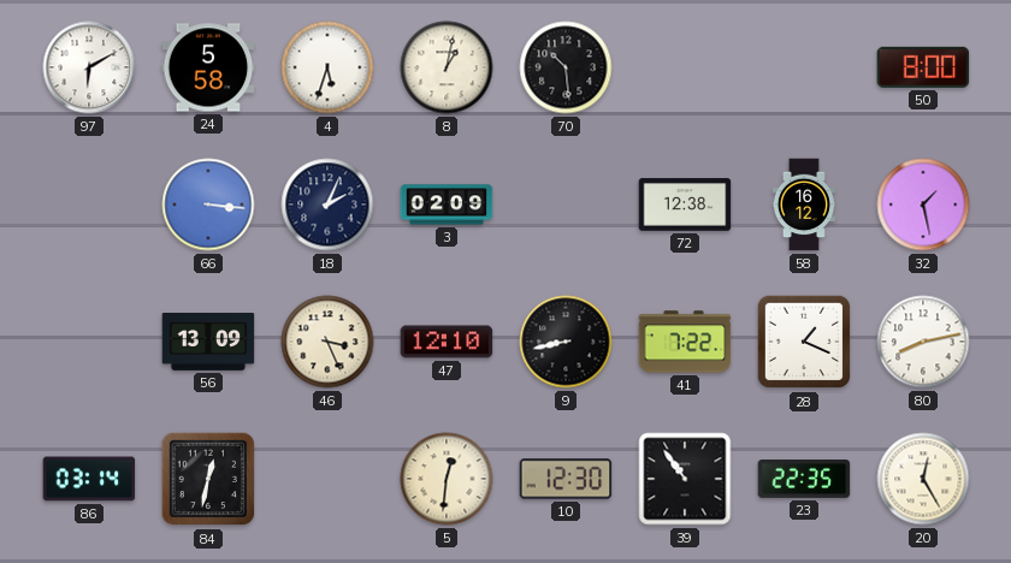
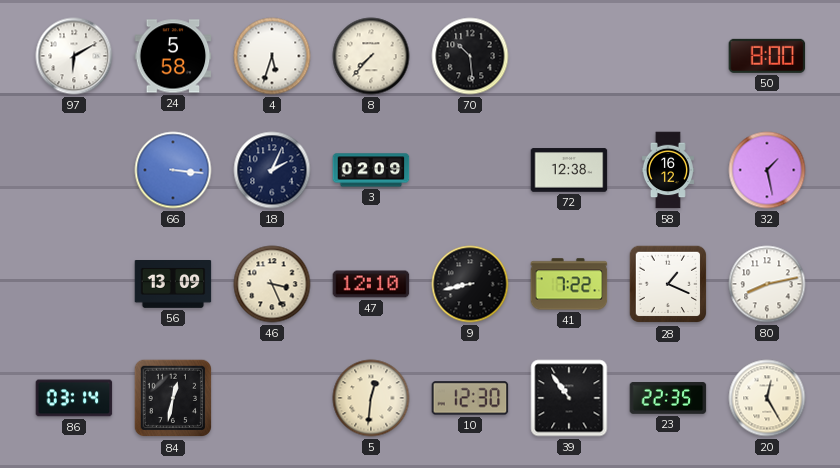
8: 1:02 -> 7:37
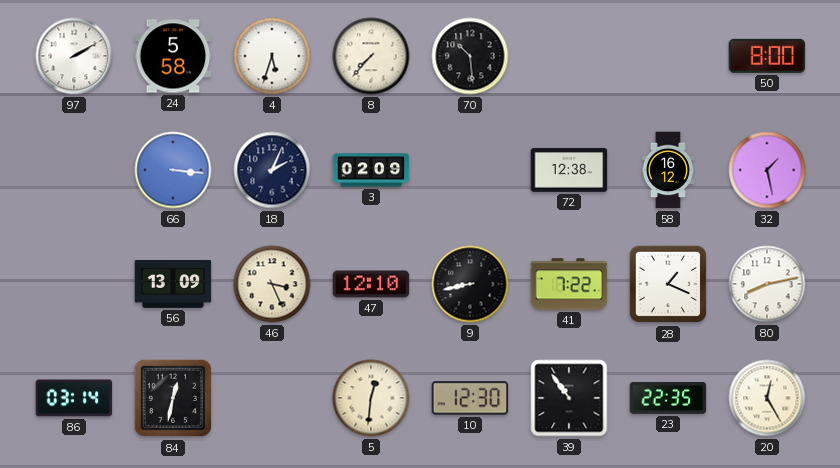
97: 6:10 -> 2:10
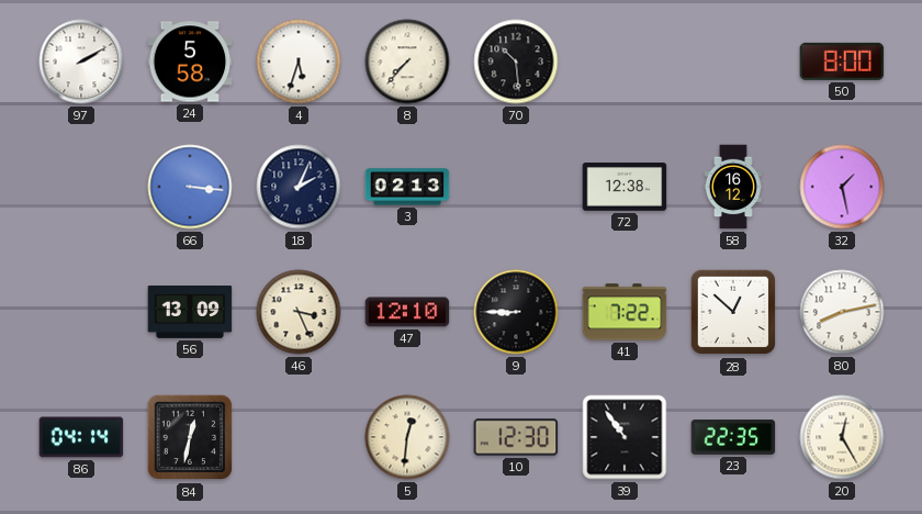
3: 02:09 -> 02:13
9: 8:43 -> 8:45
28: 1:19 -> 12:52
86: 03:14 -> 04:14
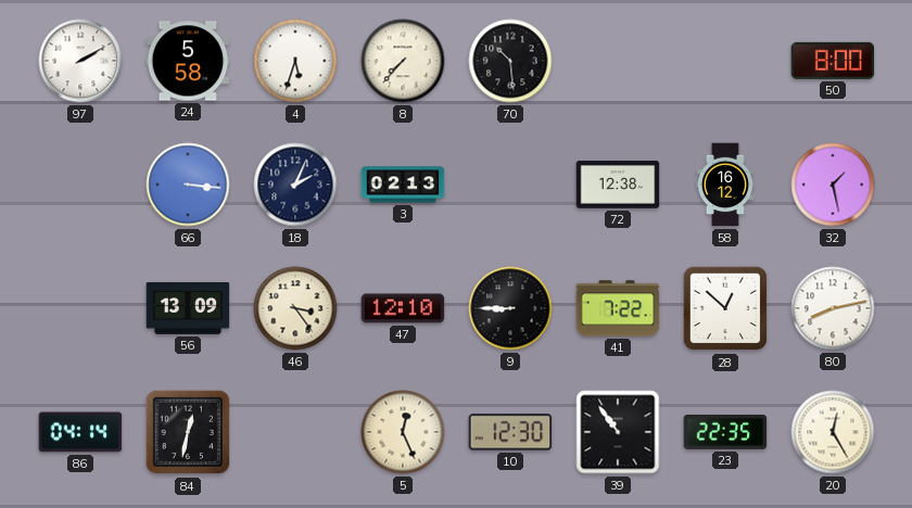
46: 3:26 -> 3:24
5: 12:31 -> 12:26
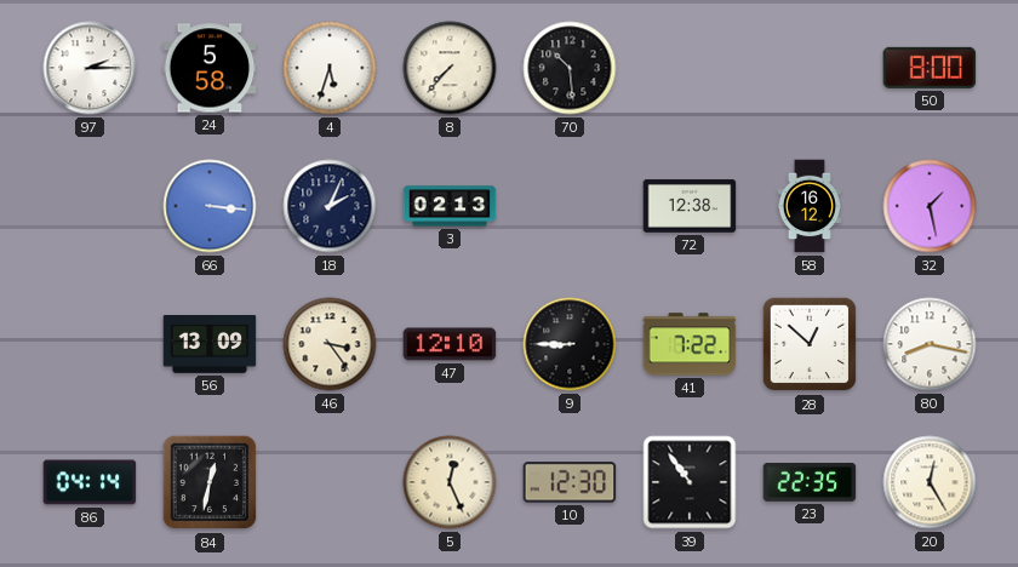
97: 2:10 -> 2:15
80: 8:13 -> 8:17
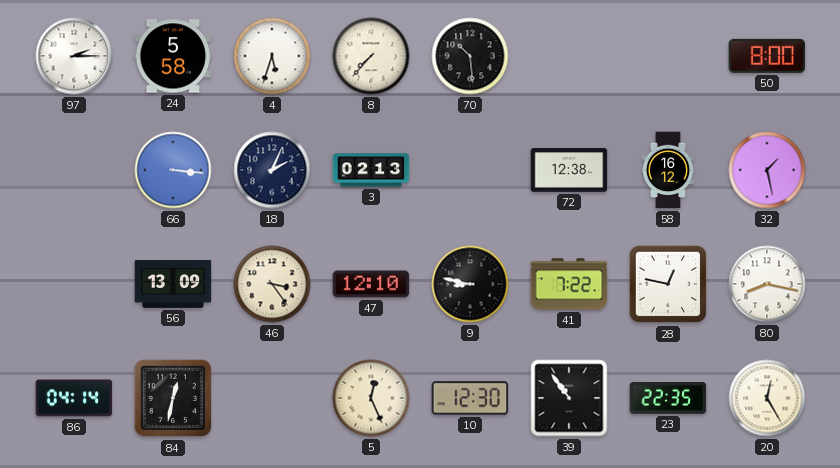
9: 8:45 -> 8:47
28: 12:52 -> 12:47
